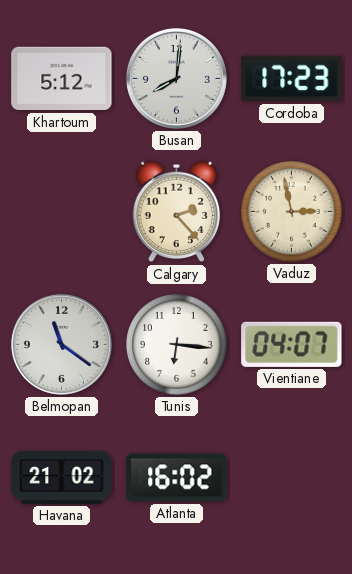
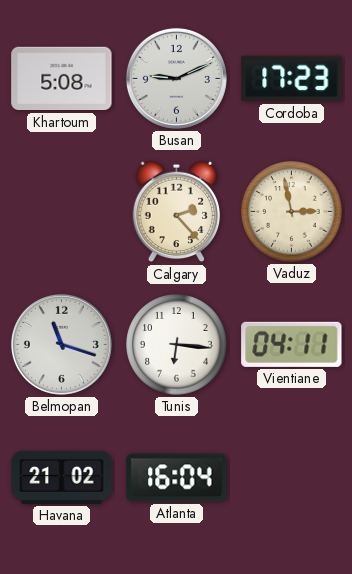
Khartoum: 5:12 -> 5:08
Busan: 8:01 -> 9:11
Belmopan: 11:21 -> 11:18
Vientiane: 04:07 -> 04:11
Atlanta: 16:02 -> 16:04
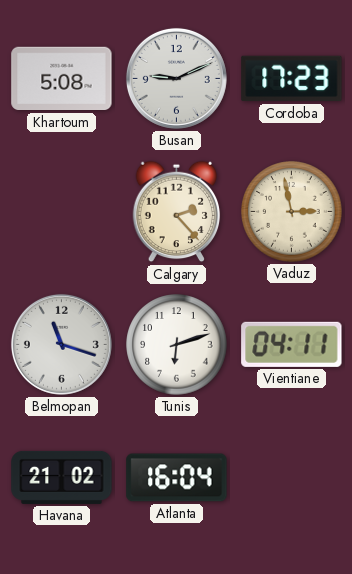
Tunis: 6:16 -> 6:12
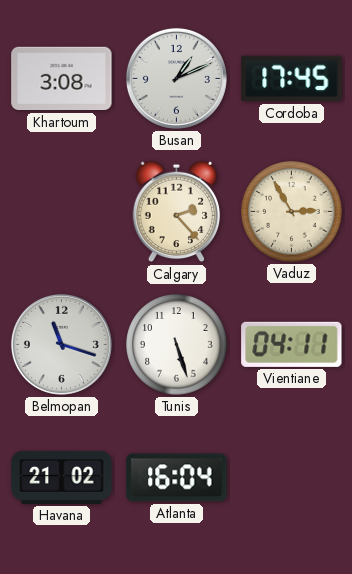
Khartoum: 5:08 -> 3:08
Busan: 9:11 -> 1:11
Cordoba: 17:23 -> 17:45
Vaduz: 2:58 -> 2:55
Tunis: 6:12 -> 5:27
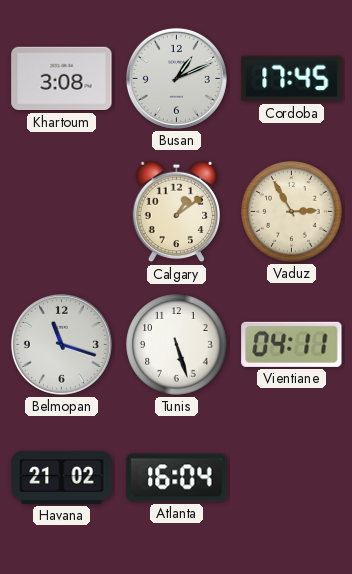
Calgary: 2:23 -> 1:09
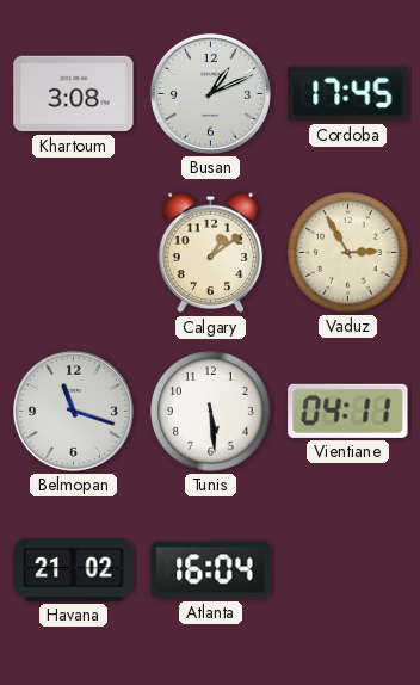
Tunis: 5:27 -> 5:29
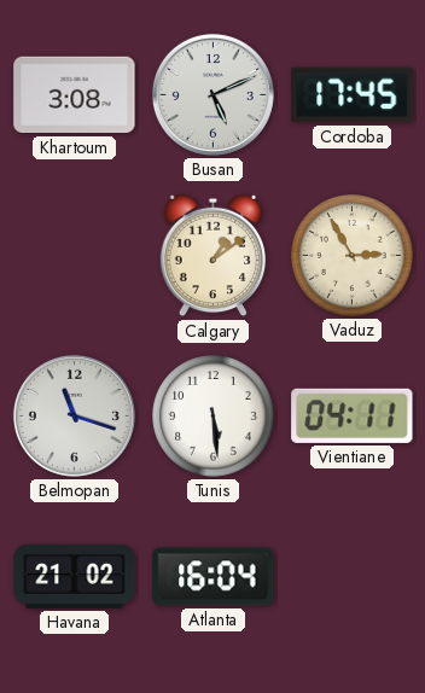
Busan: 1:11 -> 5:11
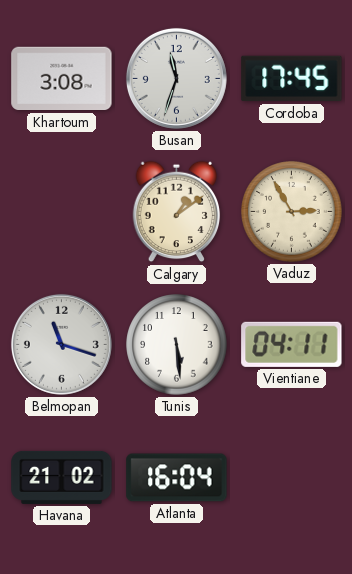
Busan: 5:11 -> 11:33
